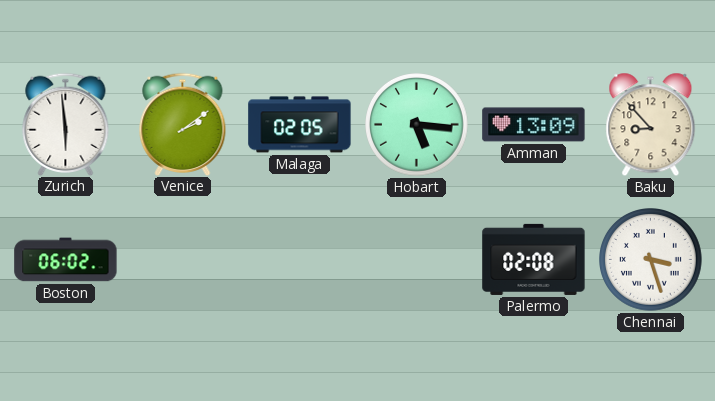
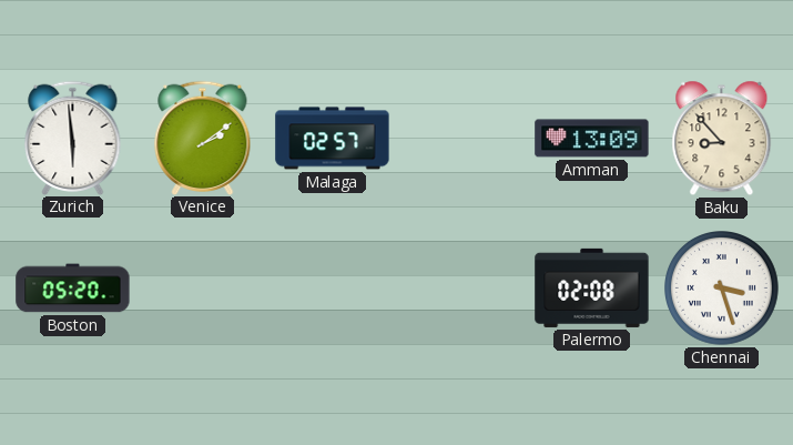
Malaga: 02:05 -> 02:57
Hobart: 5:16 -> none
Boston: 06:02 -> 05:20
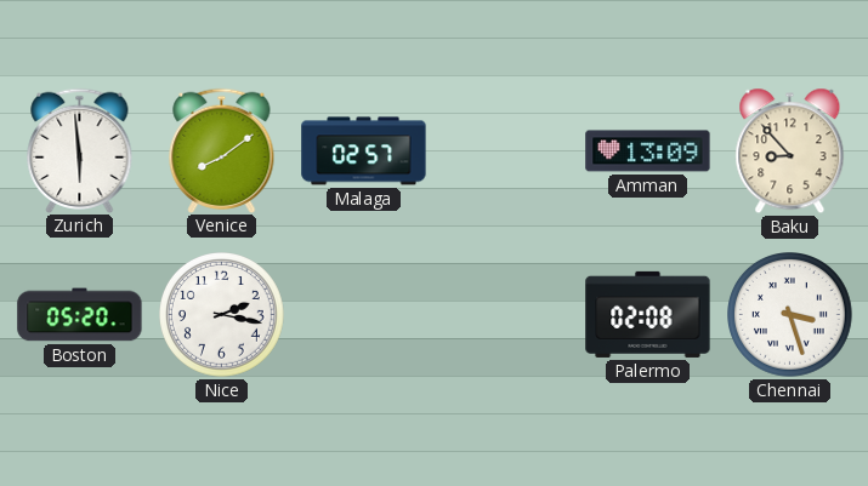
Venice: 2:09 -> 8:09
Nice: none -> 2:17
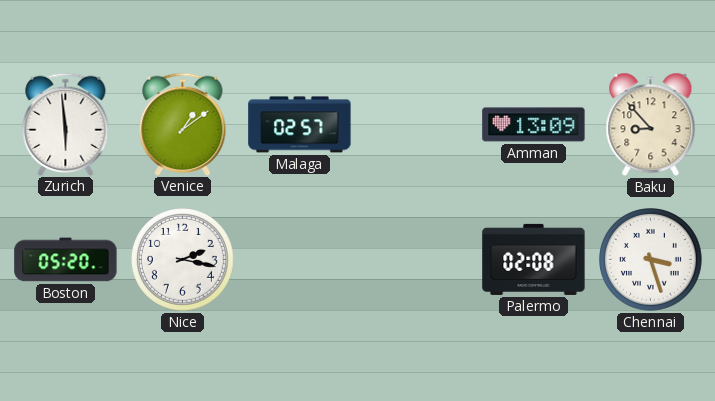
Venice: 8:09 -> 1:09
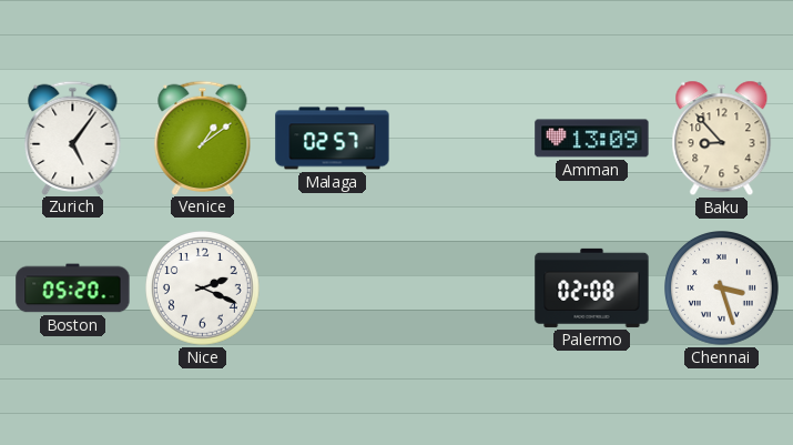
Zurich: 5:59 -> 5:06
Nice: 2:17 -> 2:19
